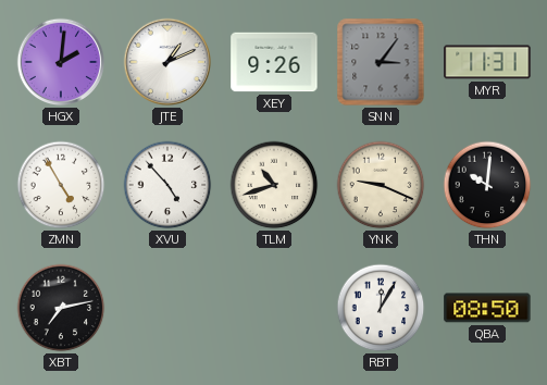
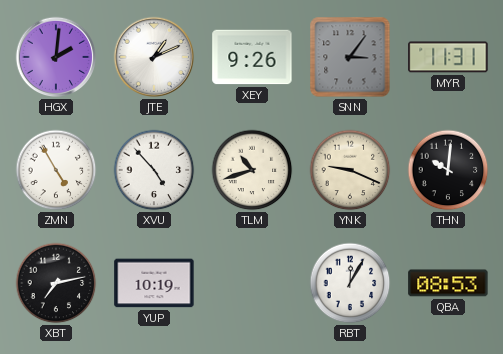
YUP: none -> 10:19
QBA: 08:50 -> 08:53
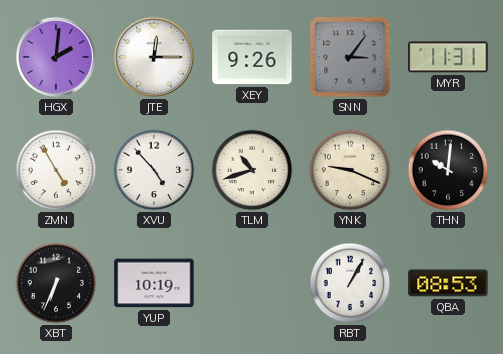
JTE: 1:11 -> 12:15
XBT: 7:13 -> 6:34
RBT: 12:05 -> 1:05
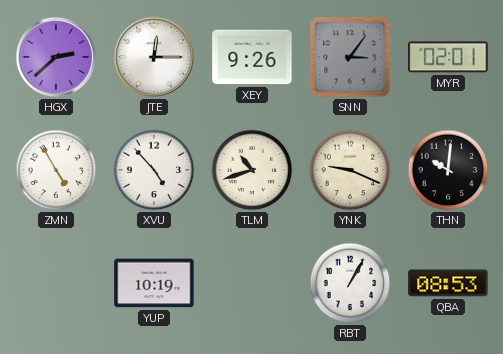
HGX: 2:01 -> 2:38
MYR: 11:31 -> 02:01
XBT: 6:34 -> none
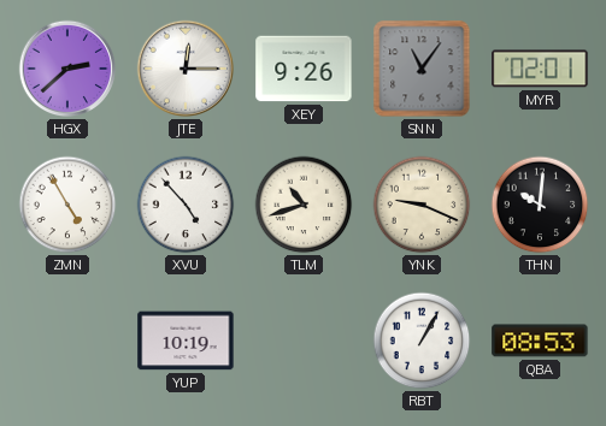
SNN: 3:06 -> 11:06
